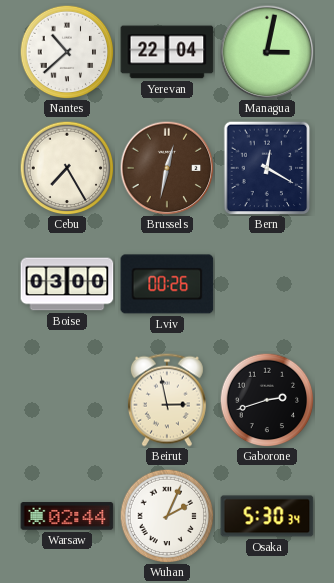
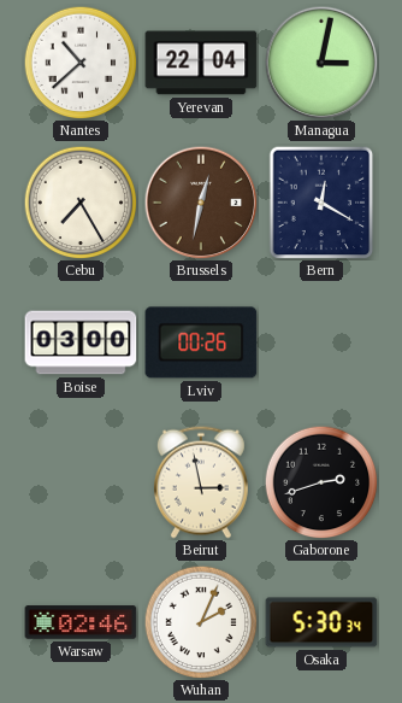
Warsaw: 02:44 -> 02:46
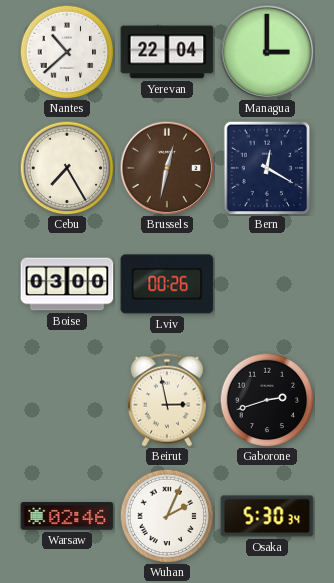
Managua: 3:02 -> 3:00
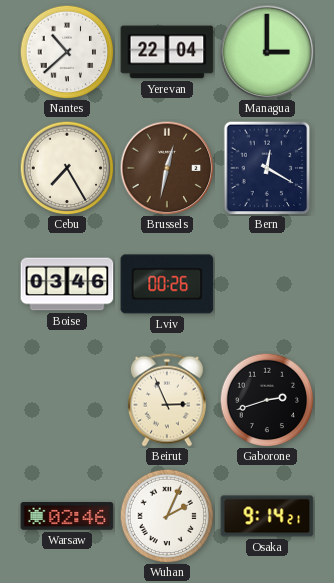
Boise: 03:00 -> 03:46
Beirut: 2:58 -> 2:56
Osaka: 5:30 -> 9:14
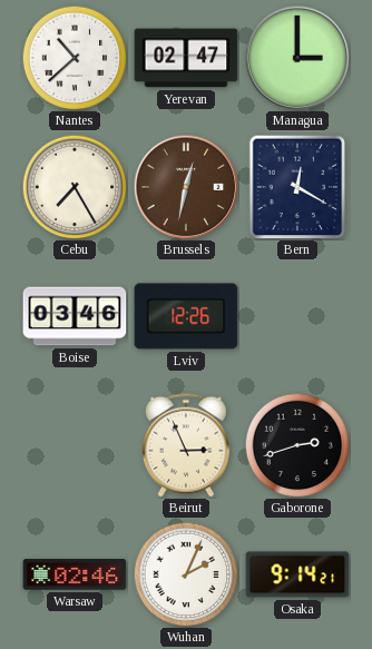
Yerevan: 22:04 -> 02:47
Lviv: 00:26 -> 12:26
